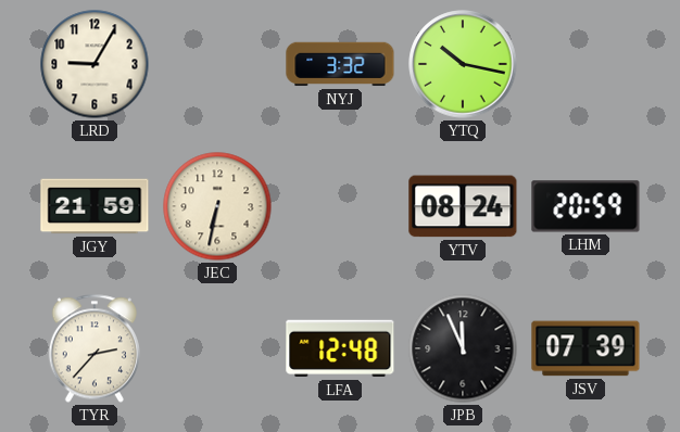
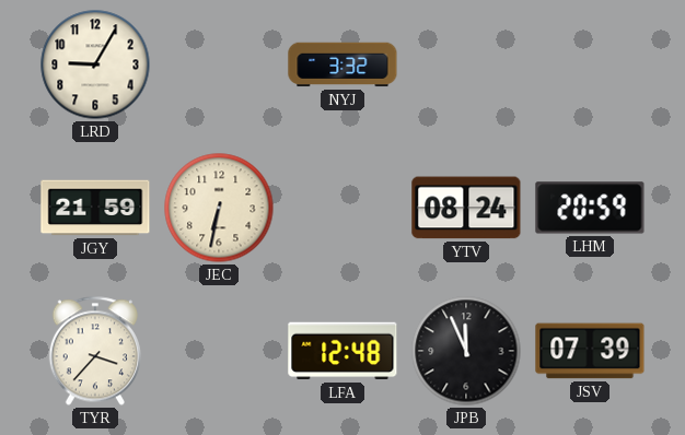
YTQ: 10:17 -> none
TYR: 2:37 -> 3:37
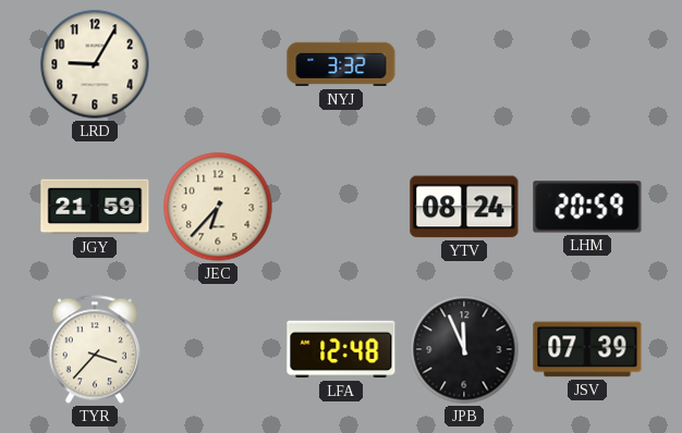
JEC: 6:32 -> 6:37
